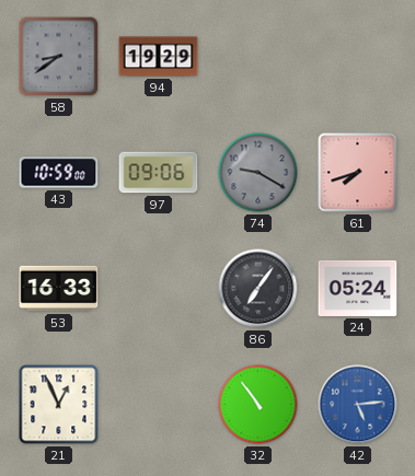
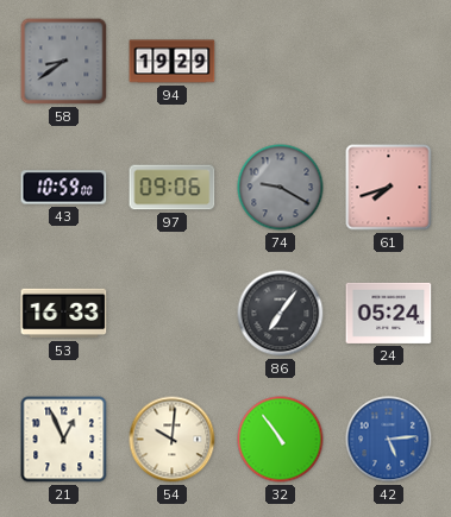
54: none -> 10:01
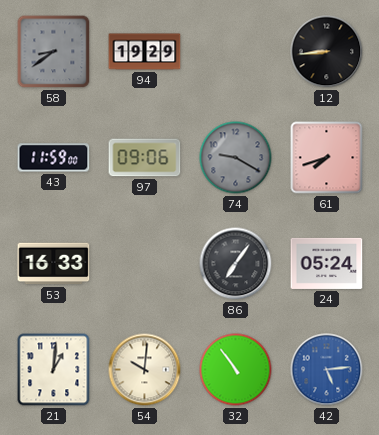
12: none -> 8:44
43: 10:59 -> 11:59
21: 12:56 -> 1:01
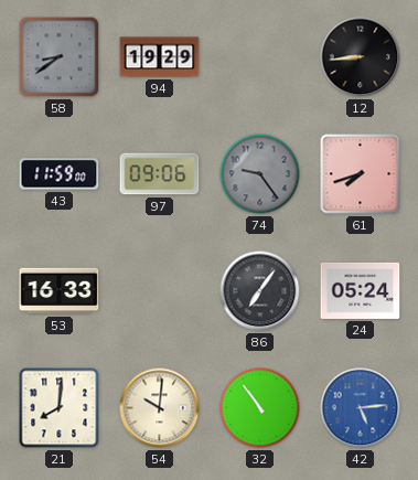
74: 9:20 -> 9:24
21: 1:01 -> 8:01
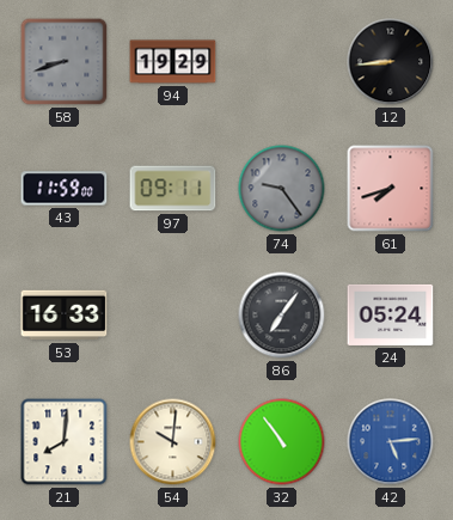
58: 8:39 -> 8:42
97: 09:06 -> 09:11
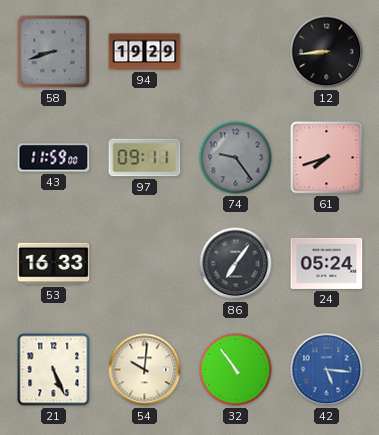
21: 8:01 -> 5:26
42: 5:14 -> 5:16
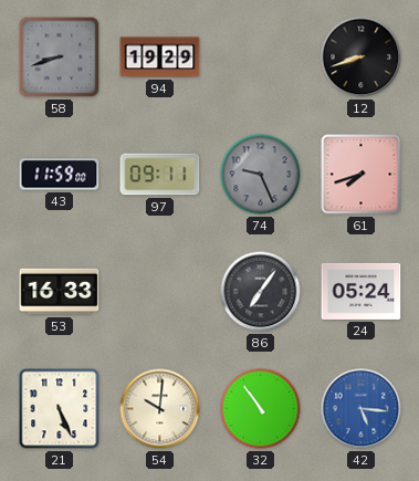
12: 8:44 -> 8:42
74: 9:24 -> 9:26
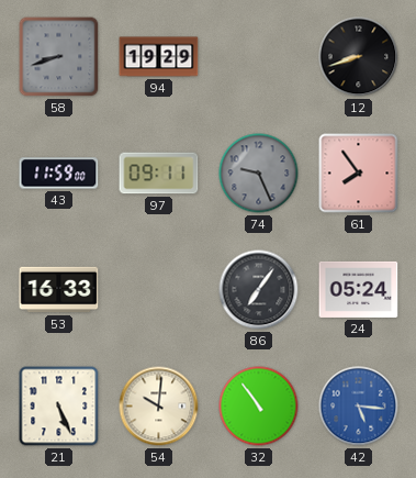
61: 7:42 -> 7:54
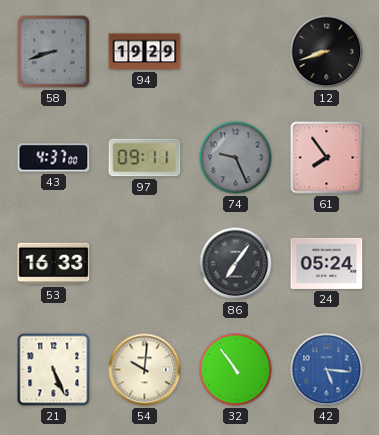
43: 11:59 -> 4:37
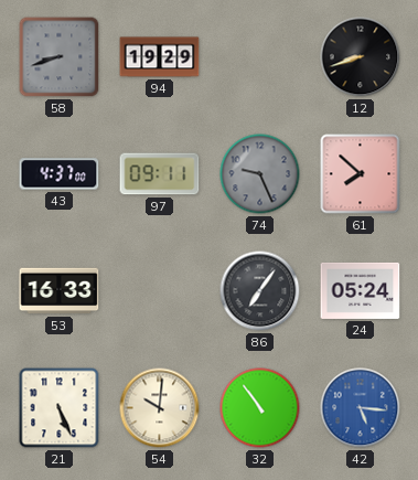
61: 7:54 -> 7:52
